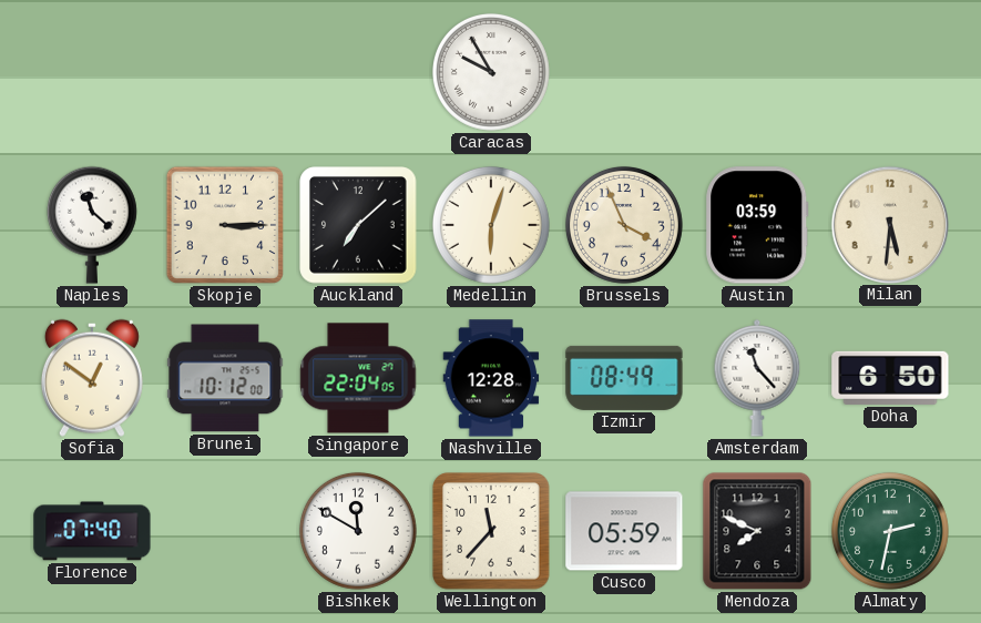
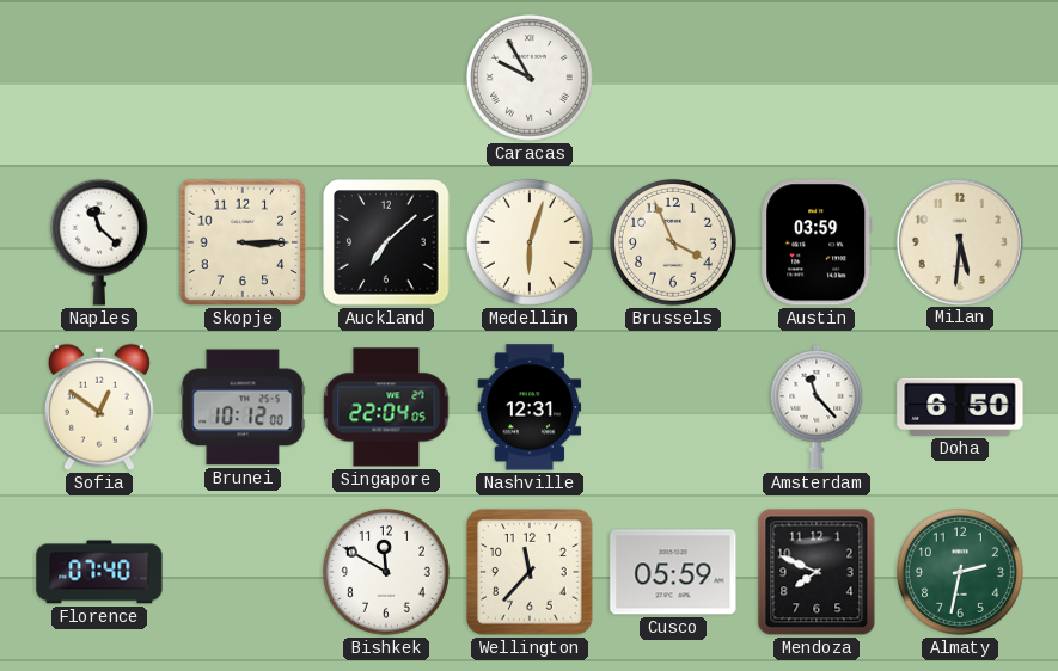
Nashville: 12:28 -> 12:31
Izmir: 08:49 -> none
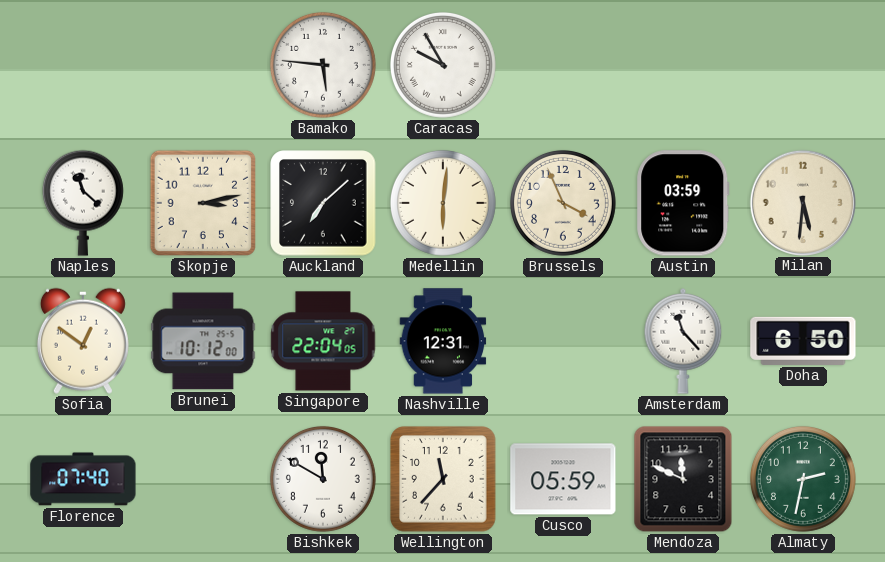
Bamako: none -> 5:46
Skopje: 3:15 -> 3:13
Medellin: 6:03 -> 6:01
Mendoza: 7:49 -> 11:49
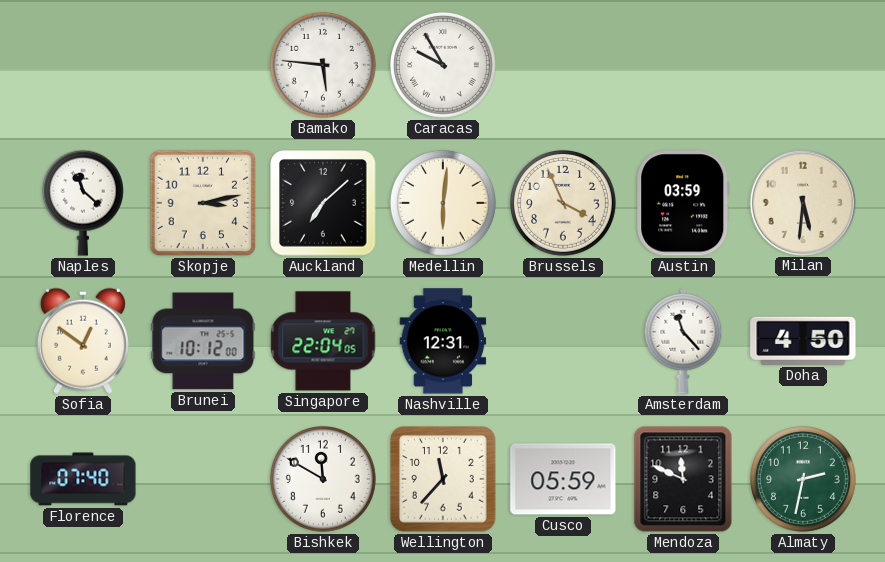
Doha: 6:50 -> 4:50
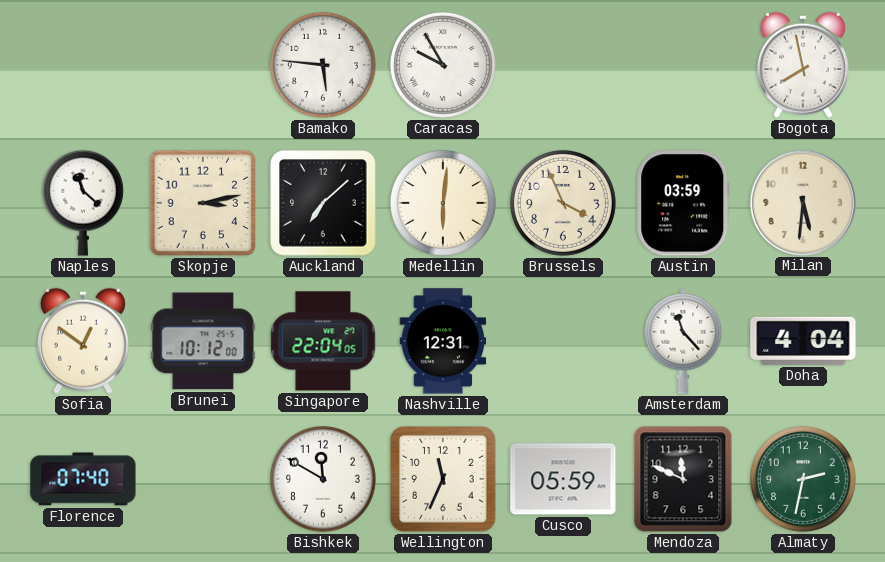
Bogota: none -> 7:58
Doha: 4:50 -> 4:04
Wellington: 11:37 -> 11:34
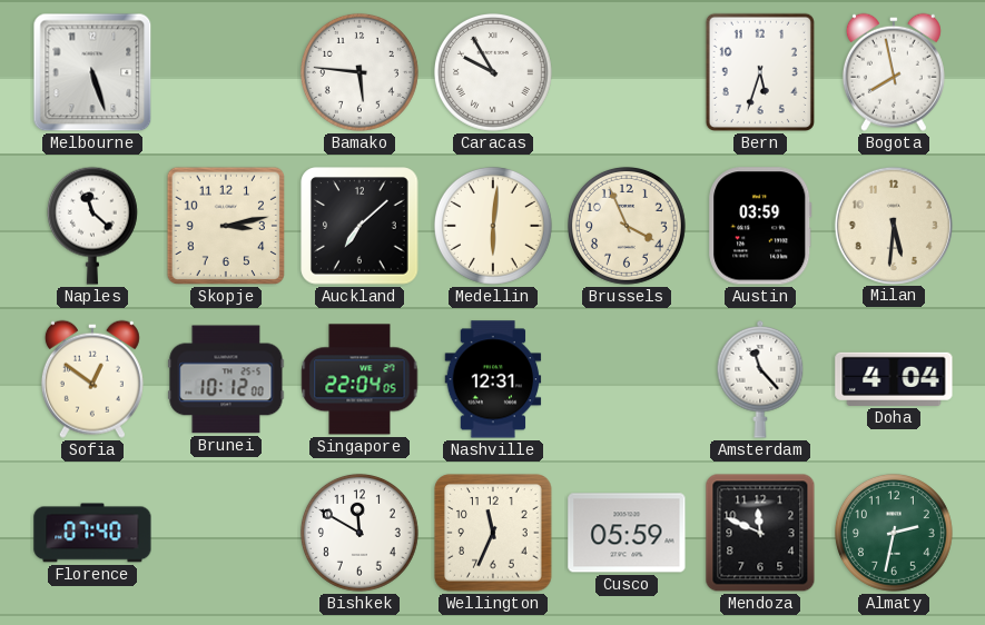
Melbourne: none -> 5:27
Bern: none -> 5:33
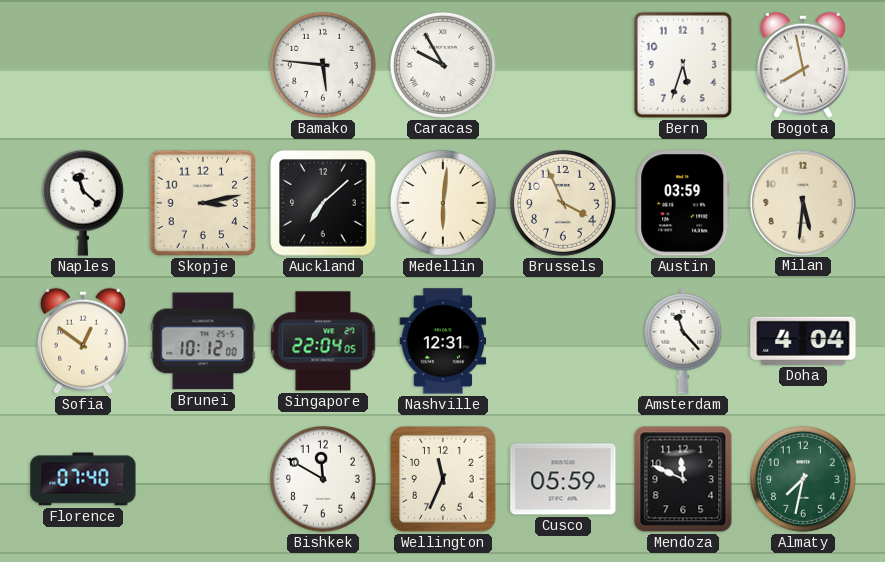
Melbourne: 5:27 -> none
Almaty: 2:32 -> 7:32
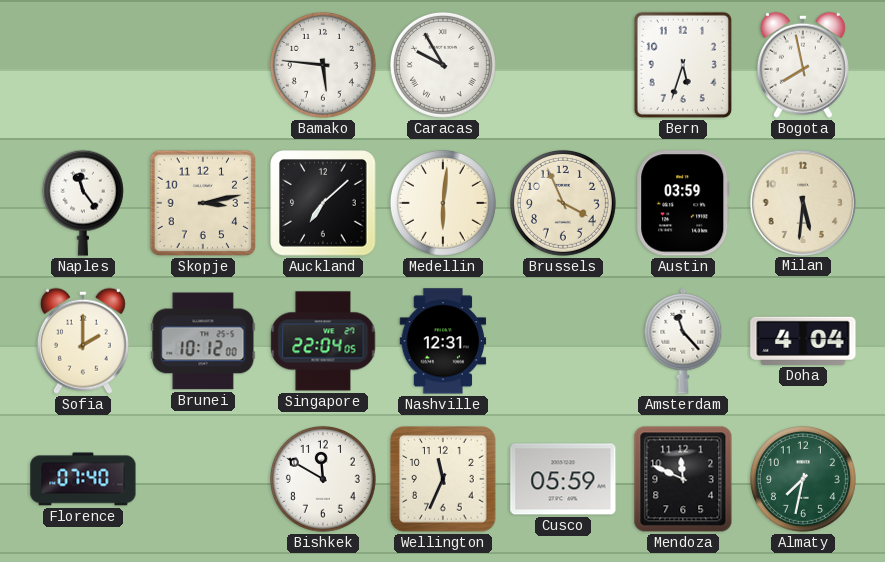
Naples: 11:22 -> 11:24
Sofia: 12:51 -> 2:00
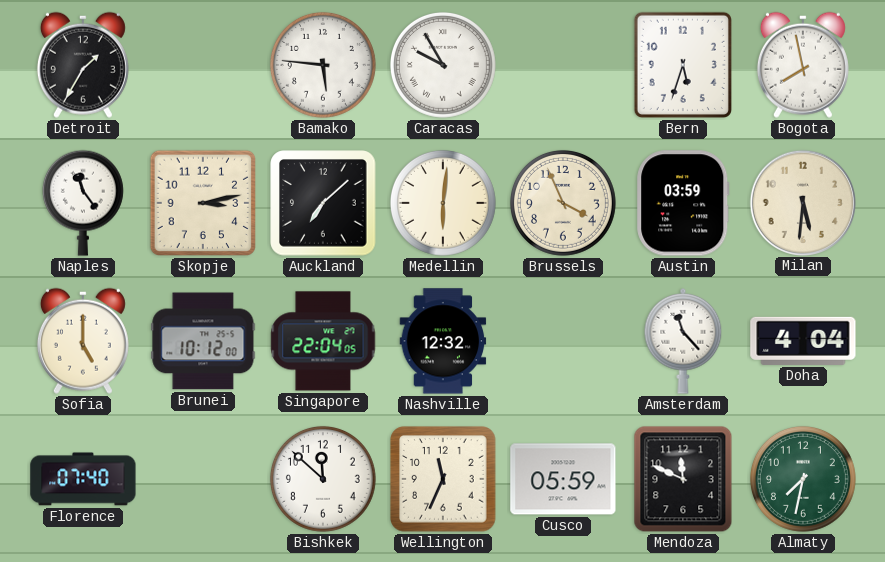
Detroit: none -> 1:35
Sofia: 2:00 -> 5:00
Nashville: 12:31 -> 12:32
Bishkek: 11:50 -> 11:52
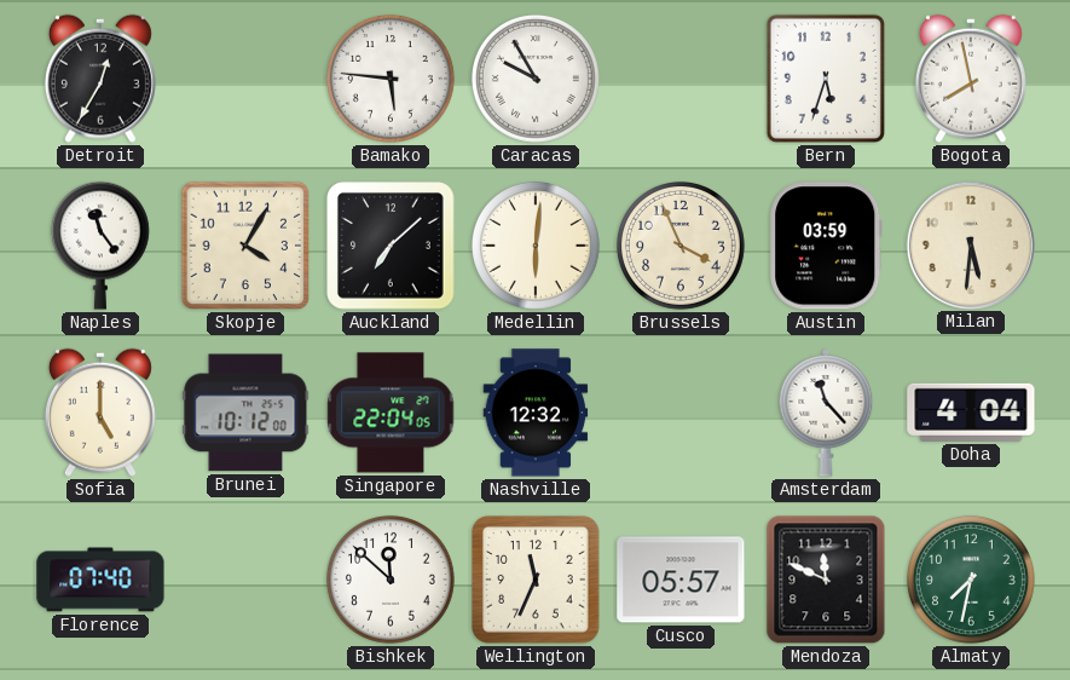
Detroit: 1:35 -> 12:35
Skopje: 3:13 -> 4:05
Cusco: 05:59 -> 05:57
